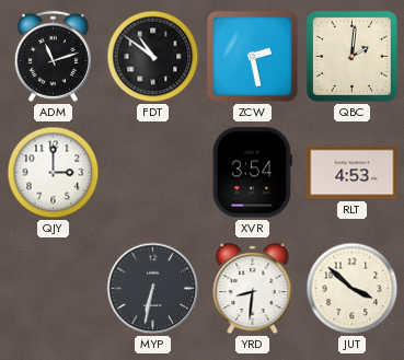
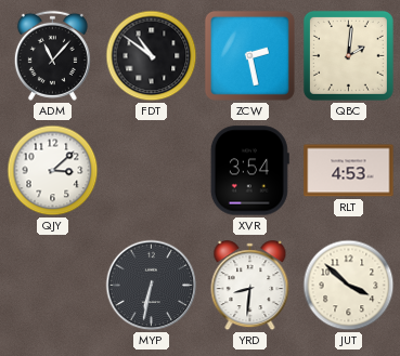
ADM: 11:12 -> 11:07
QJY: 3:00 -> 3:08
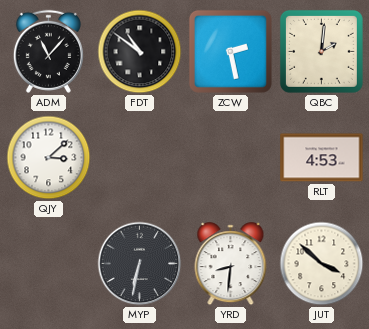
XVR: 3:54 -> none
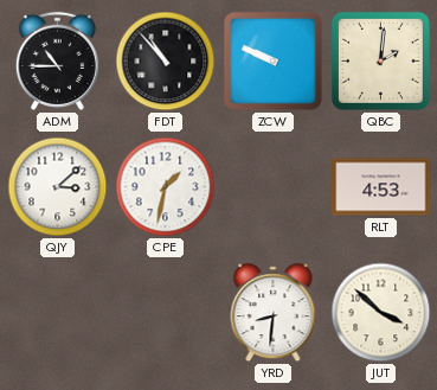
ADM: 11:07 -> 10:45
FDT: 10:51 -> 10:53
ZCW: 2:28 -> 9:49
CPE: none -> 1:32
MYP: 6:32 -> none
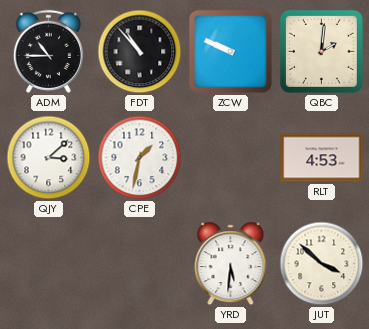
YRD: 8:31 -> 5:31
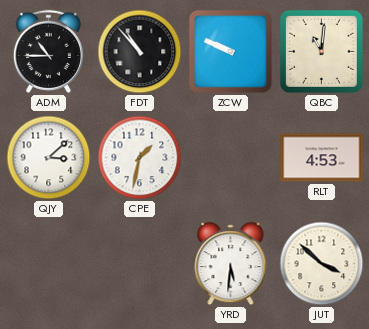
QBC: 2:01 -> 11:01
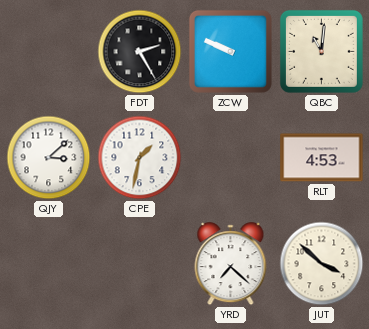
ADM: 10:45 -> none
FDT: 10:53 -> 2:25
YRD: 5:31 -> 7:22
